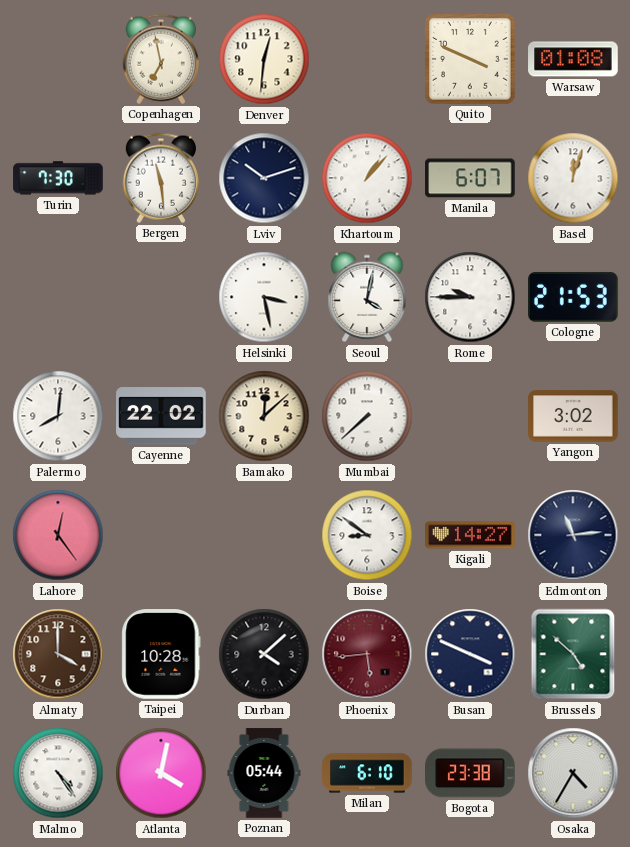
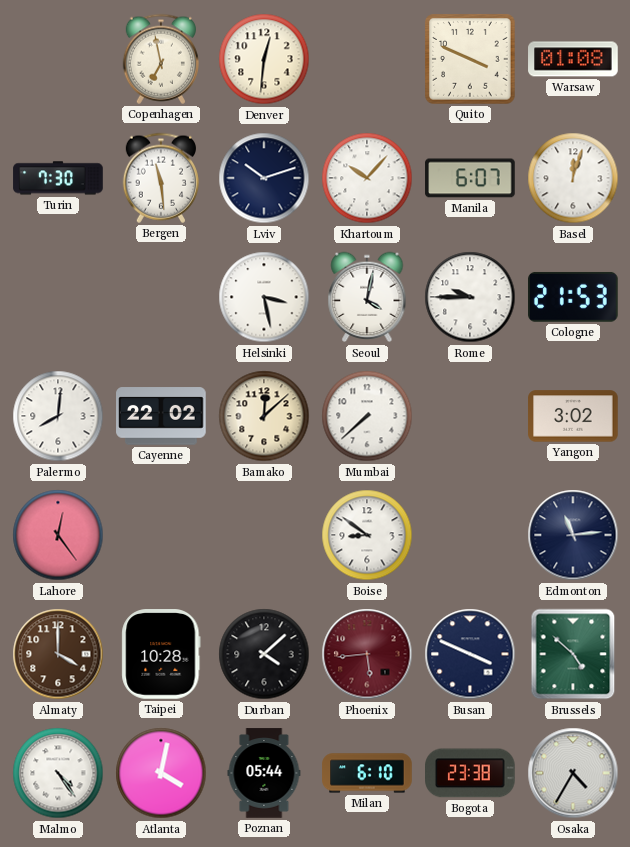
Khartoum: 1:07 -> 10:07
Kigali: 14:27 -> none
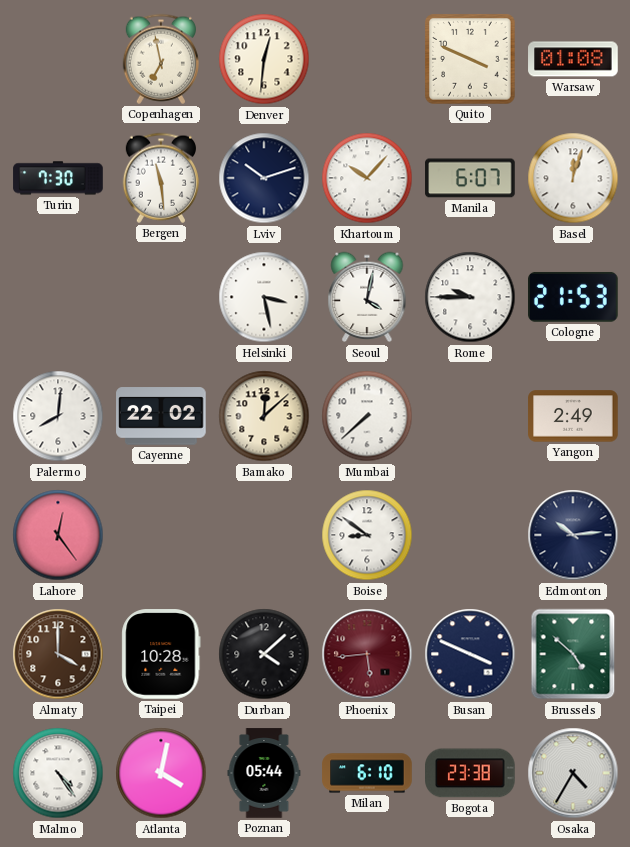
Yangon: 3:02 -> 2:49
Edmonton: 11:14 -> 10:14
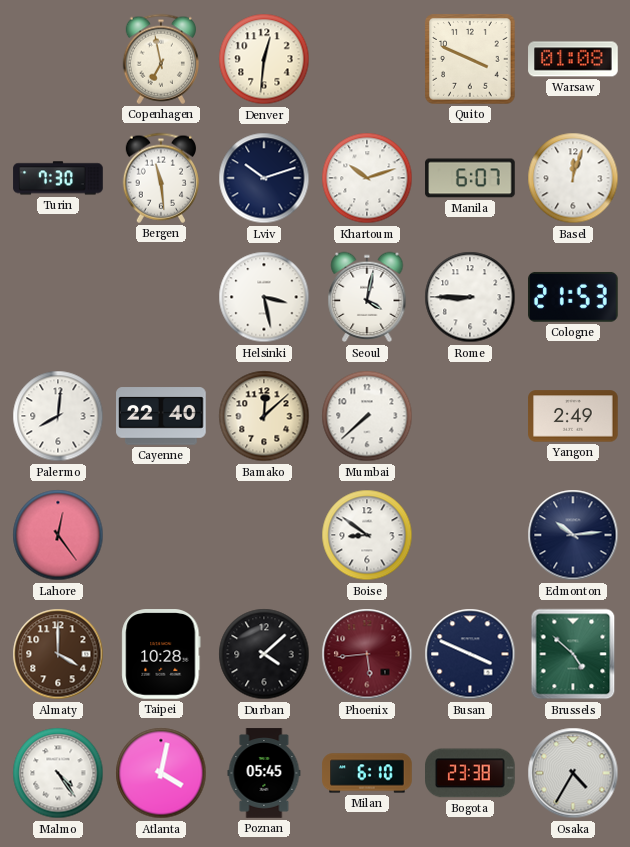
Khartoum: 10:07 -> 10:12
Rome: 9:45 -> 8:45
Cayenne: 22:02 -> 22:40
Poznan: 05:44 -> 05:45
